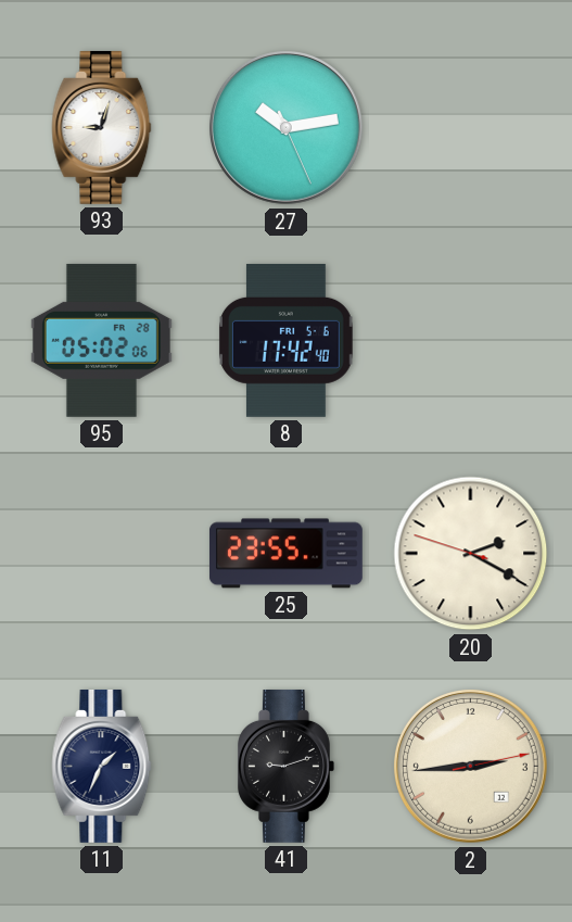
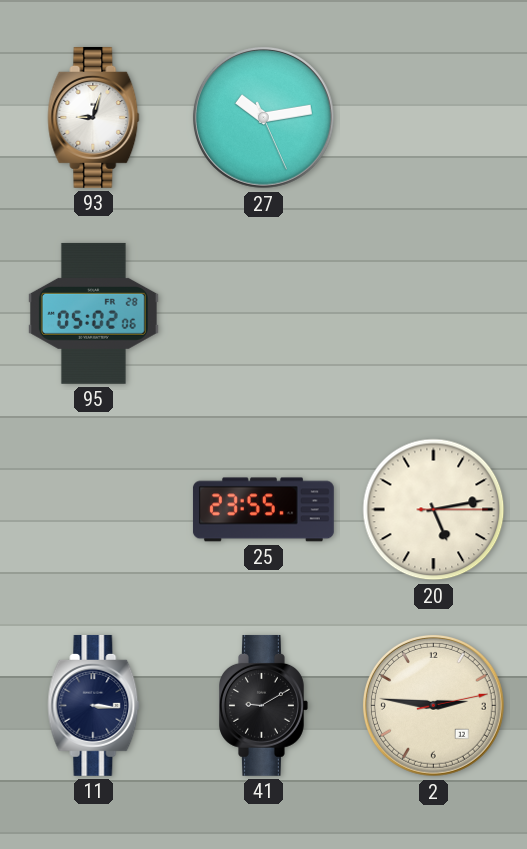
8: 17:42 -> none
20: 2:19 -> 5:13
11: 1:34 -> 3:16
41: 9:12 -> 9:10
2: 2:44 -> 2:46
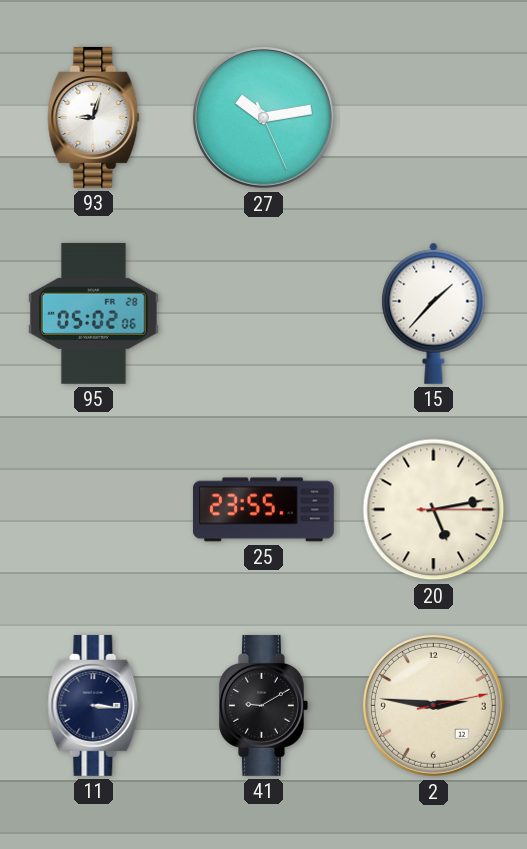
15: none -> 1:37
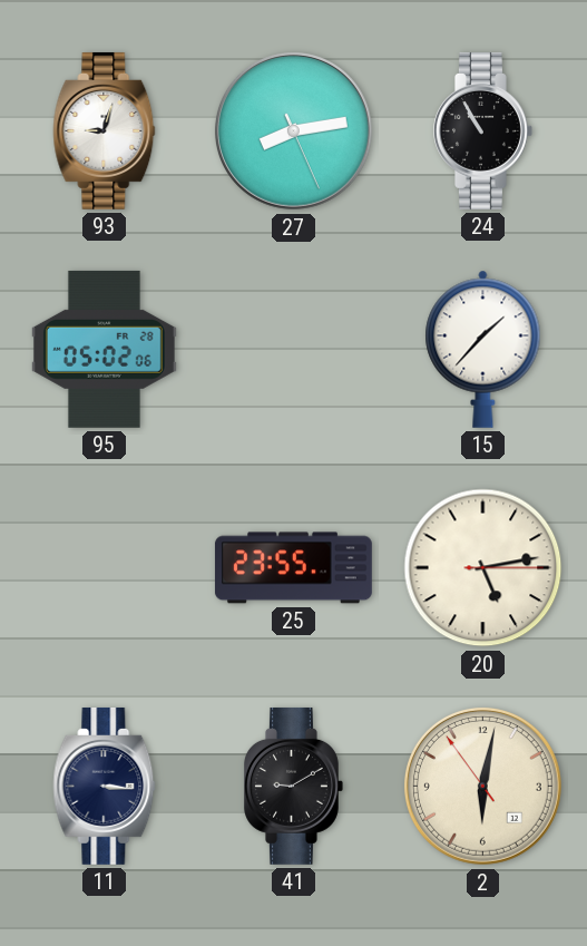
27: 10:13 -> 8:13
24: none -> 10:55
2: 2:46 -> 6:01
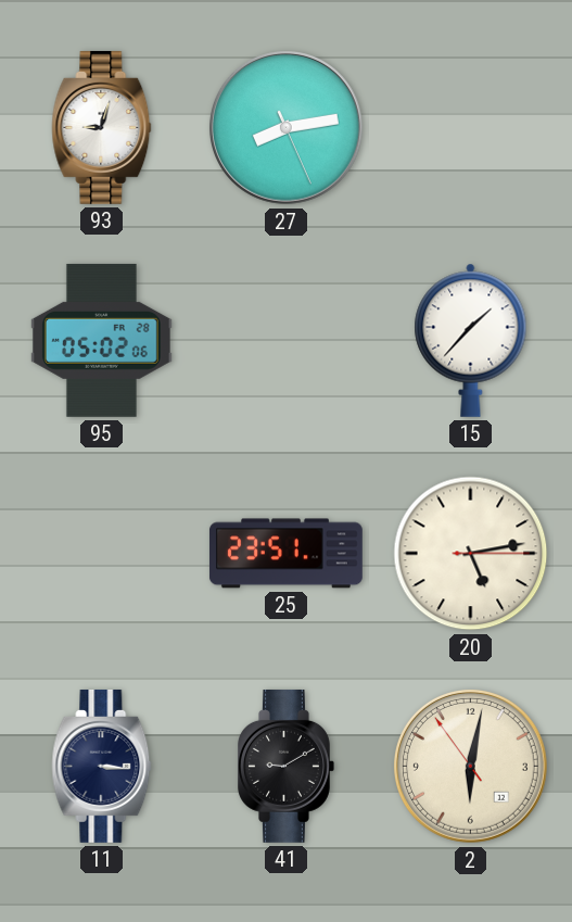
24: 10:55 -> none
25: 23:55 -> 23:51
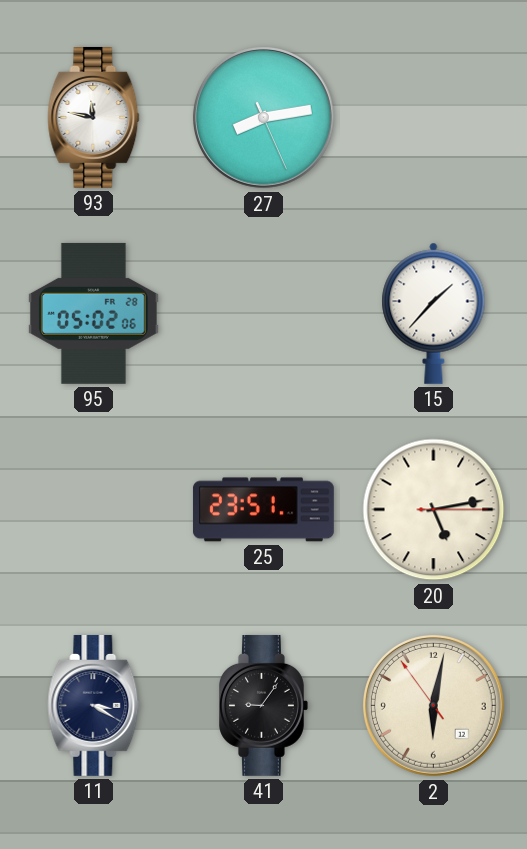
93: 9:03 -> 11:47
11: 3:16 -> 3:20
41: 9:10 -> 9:06
